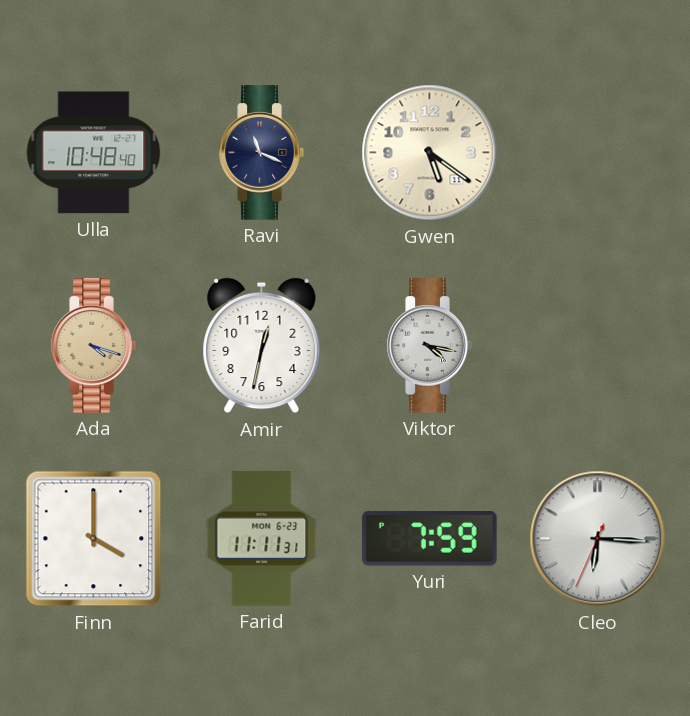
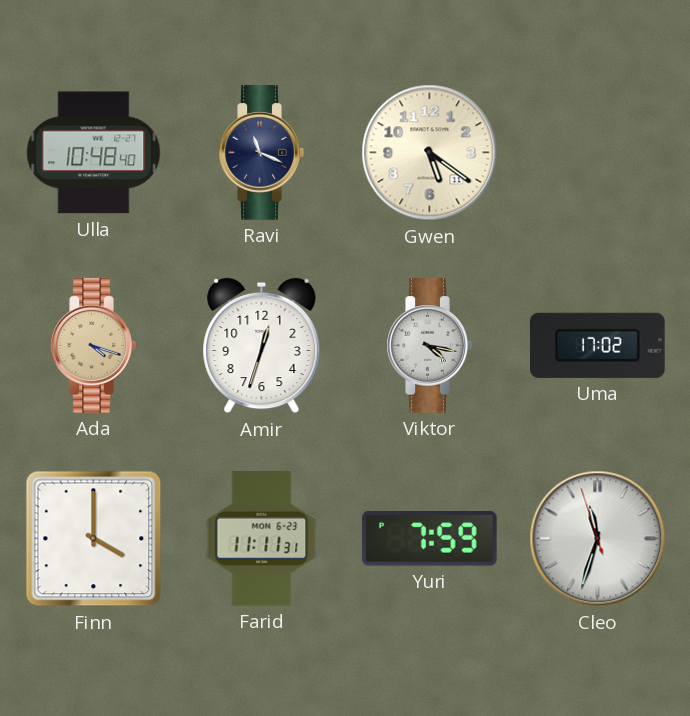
Amir: 12:32 -> 12:33
Uma: none -> 17:02
Cleo: 6:15 -> 11:32
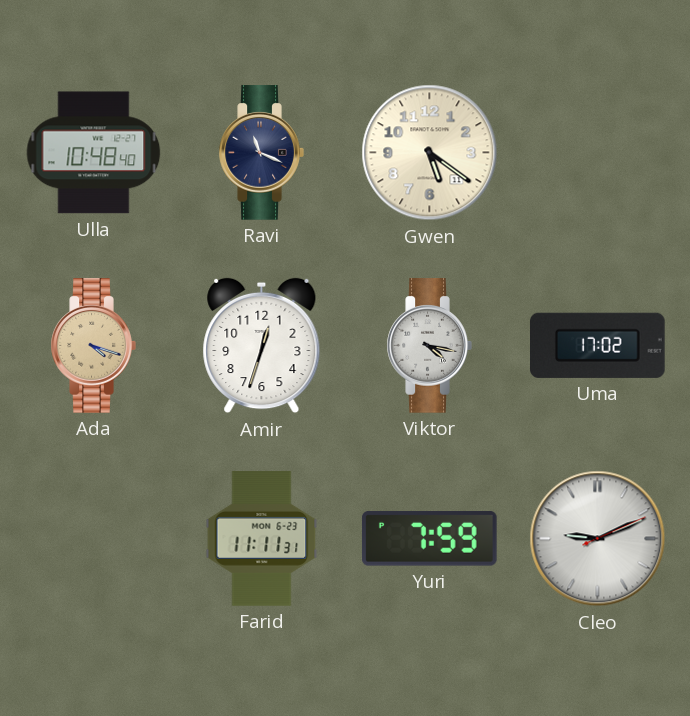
Finn: 4:00 -> none
Cleo: 11:32 -> 9:11
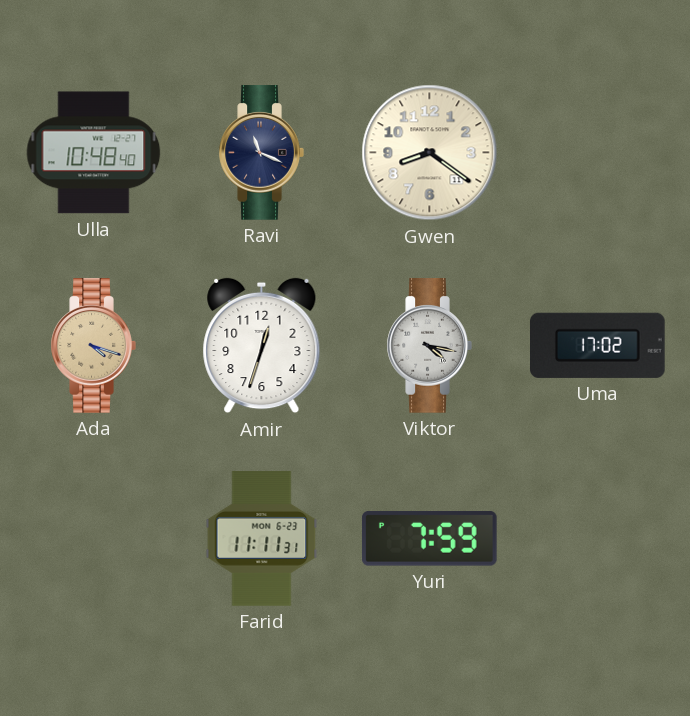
Gwen: 5:21 -> 8:21
Cleo: 9:11 -> none
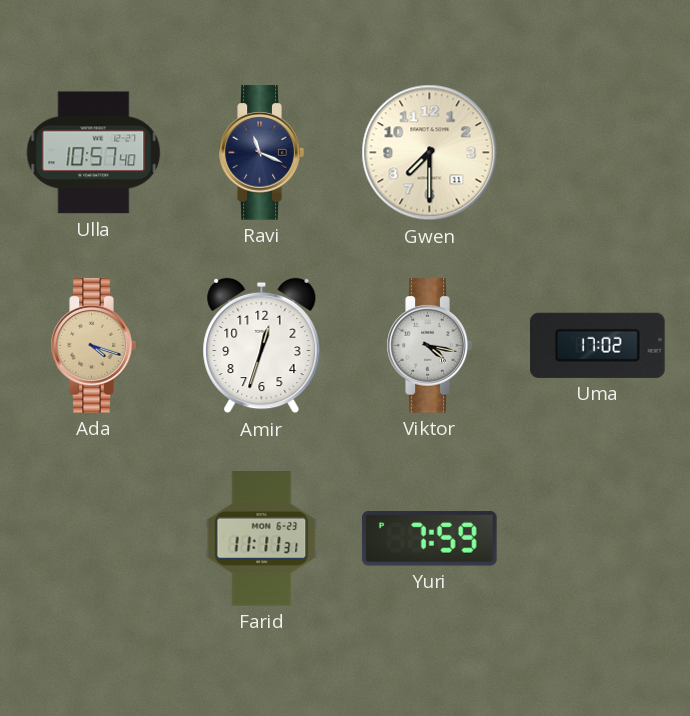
Ulla: 10:48 -> 10:57
Gwen: 8:21 -> 7:30
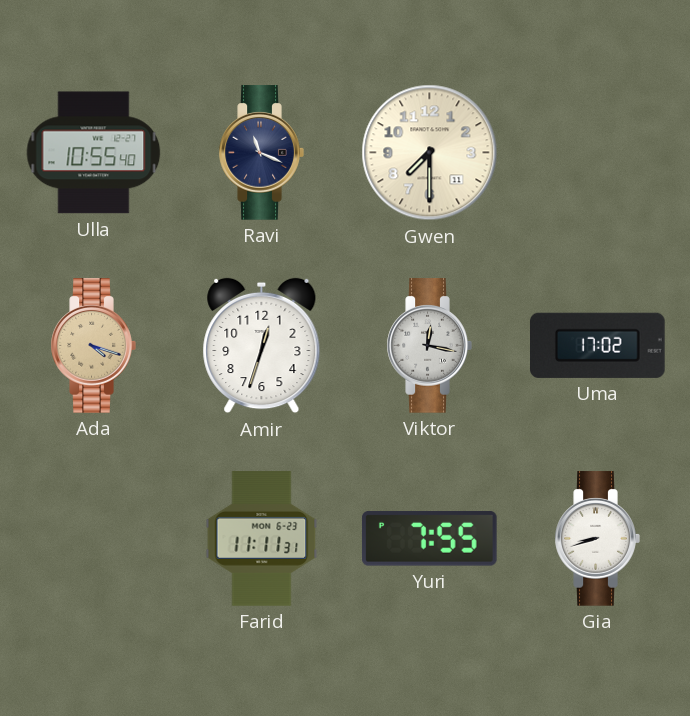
Ulla: 10:57 -> 10:55
Viktor: 4:17 -> 12:17
Yuri: 7:59 -> 7:55
Gia: none -> 8:42
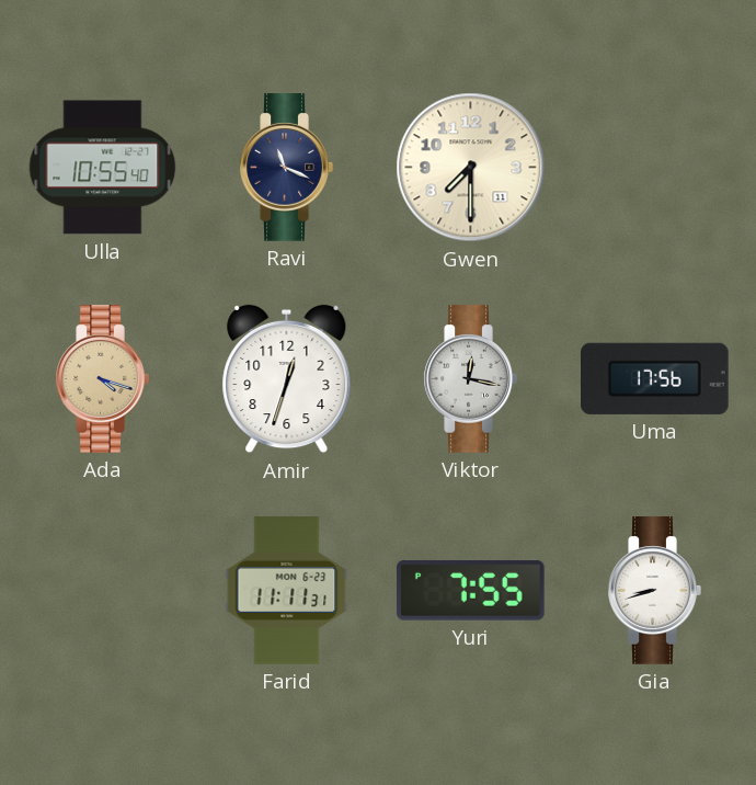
Uma: 17:02 -> 17:56
